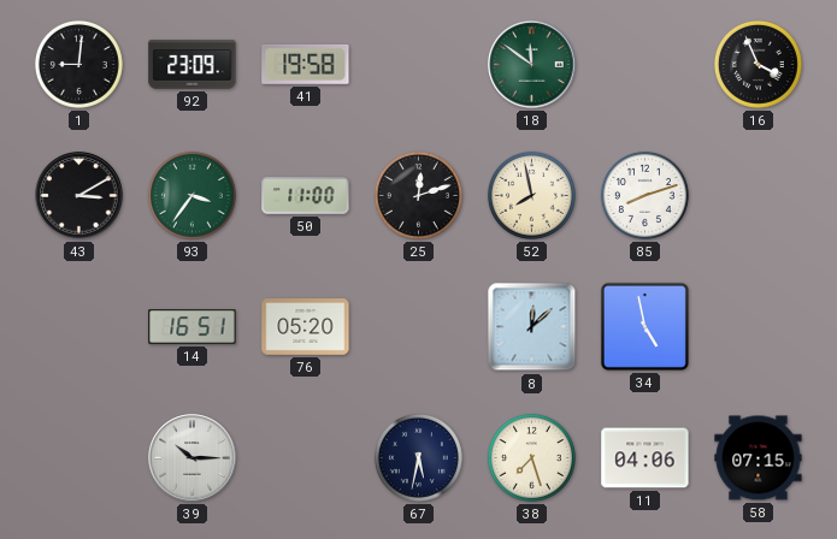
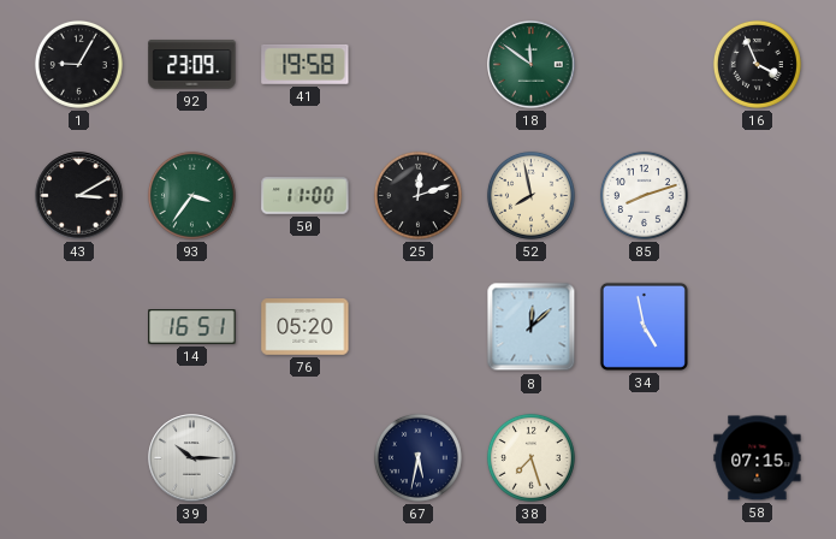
1: 9:01 -> 9:05
11: 04:06 -> none
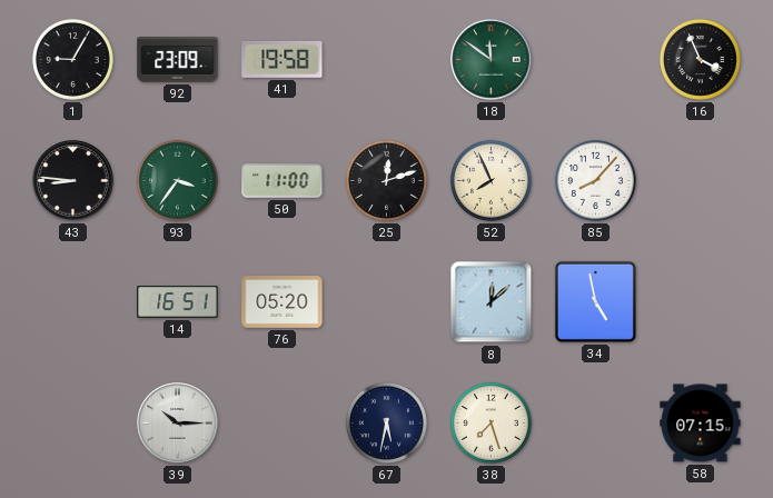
43: 3:10 -> 8:46
52: 7:58 -> 7:56
85: 8:12 -> 8:07
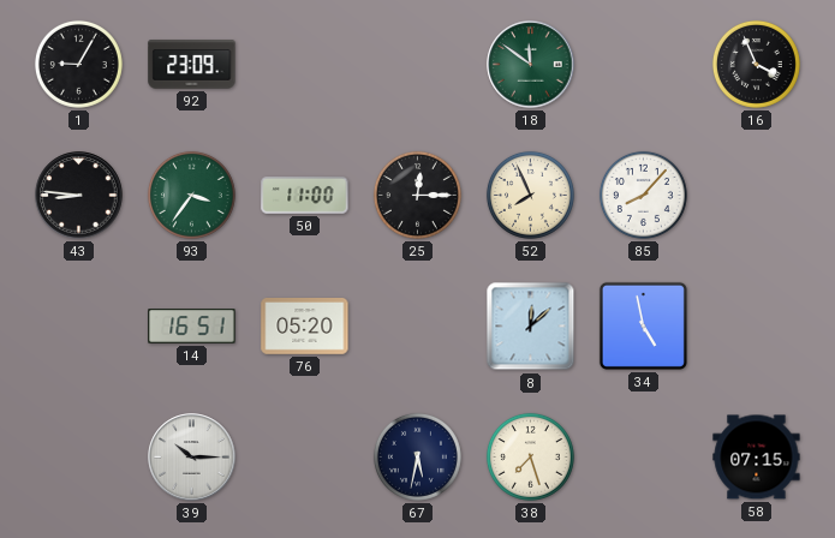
41: 19:58 -> none
25: 12:12 -> 12:15
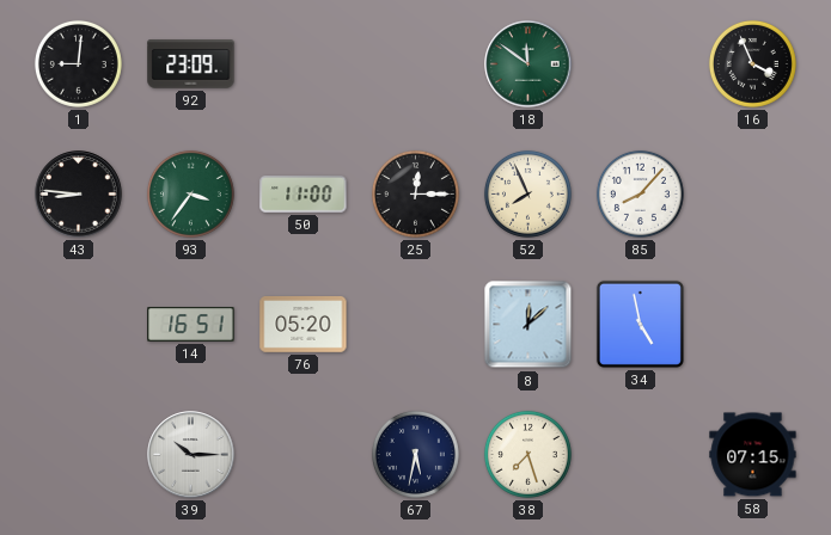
1: 9:05 -> 9:01
